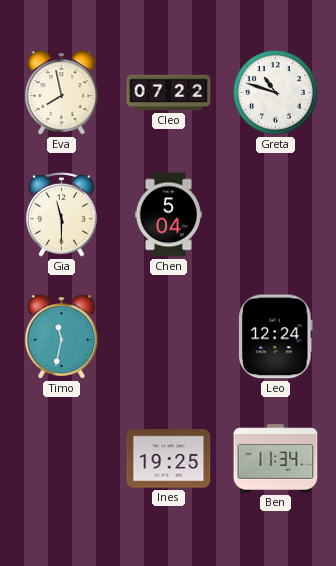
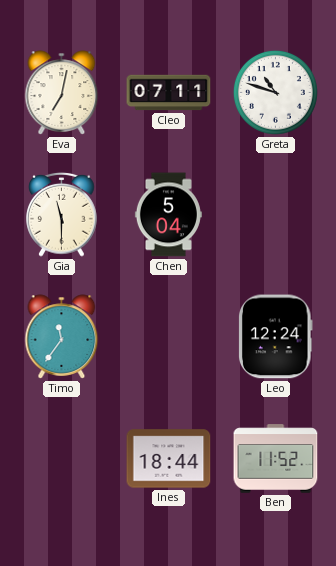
Eva: 7:58 -> 7:02
Cleo: 07:22 -> 07:11
Timo: 11:32 -> 11:36
Ines: 19:25 -> 18:44
Ben: 11:34 -> 11:52
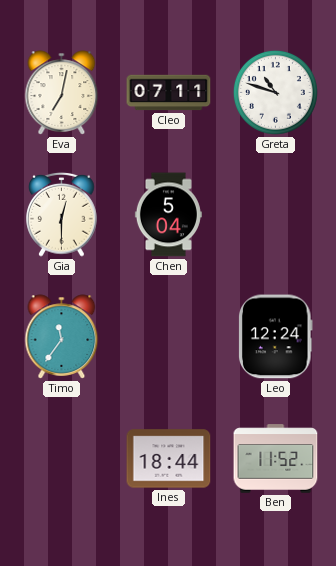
Gia: 11:30 -> 12:30
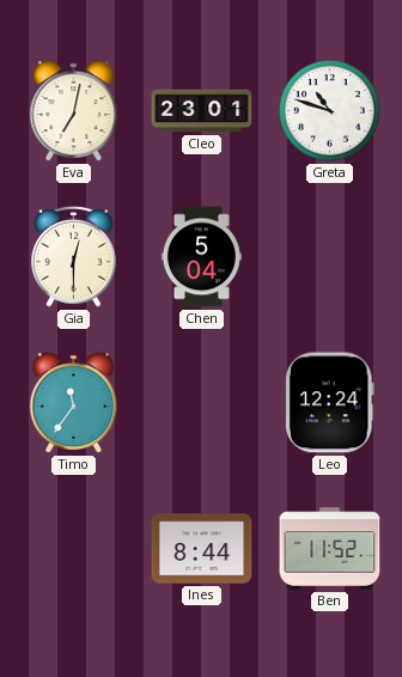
Cleo: 07:11 -> 23:01
Ines: 18:44 -> 8:44
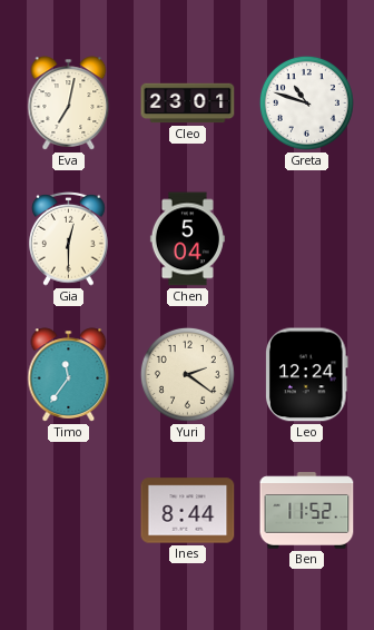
Yuri: none -> 2:21
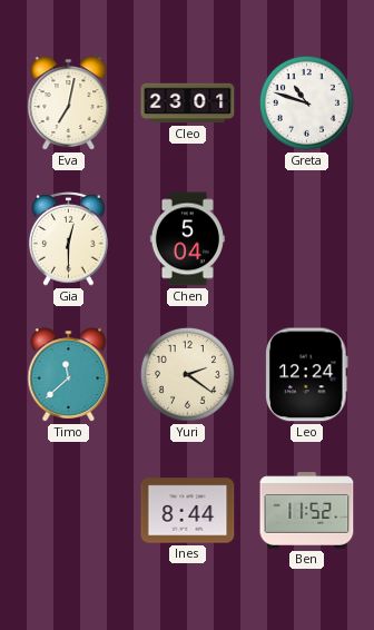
Timo: 11:36 -> 11:38
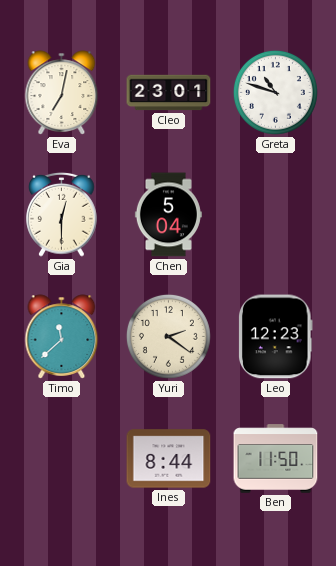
Leo: 12:24 -> 12:23
Ben: 11:52 -> 11:50
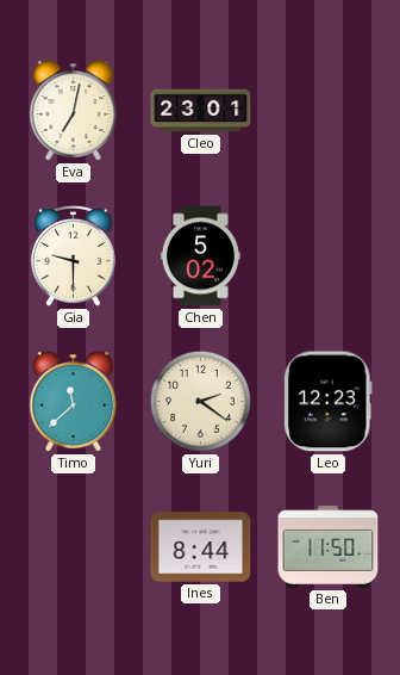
Greta: 10:48 -> none
Gia: 12:30 -> 9:30
Chen: 5:04 -> 5:02
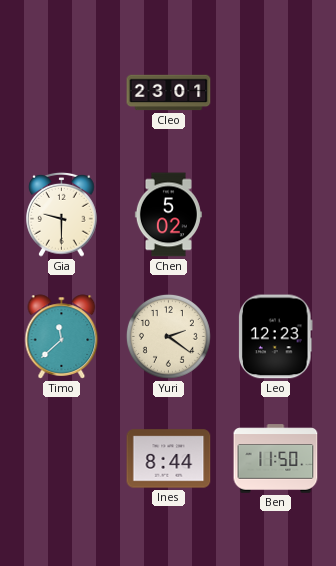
Eva: 7:02 -> none
